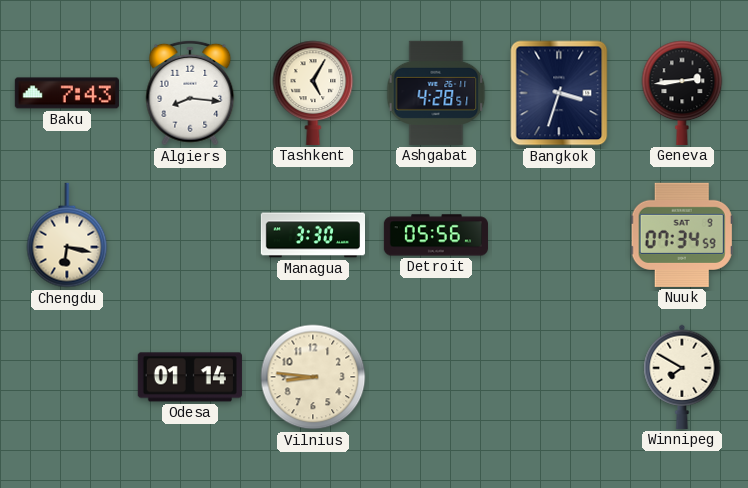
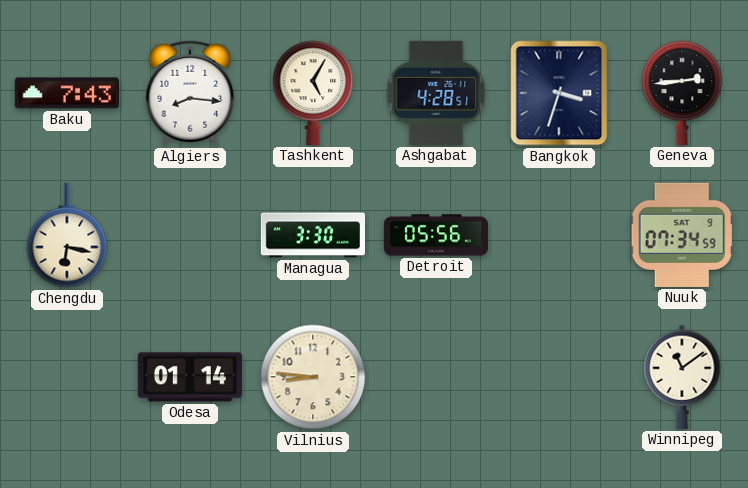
Winnipeg: 7:50 -> 11:09
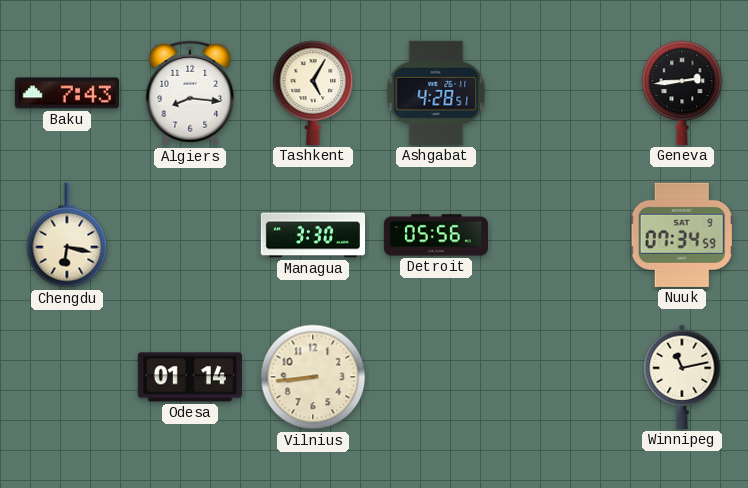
Bangkok: 3:33 -> none
Vilnius: 8:46 -> 8:44
Winnipeg: 11:09 -> 11:13
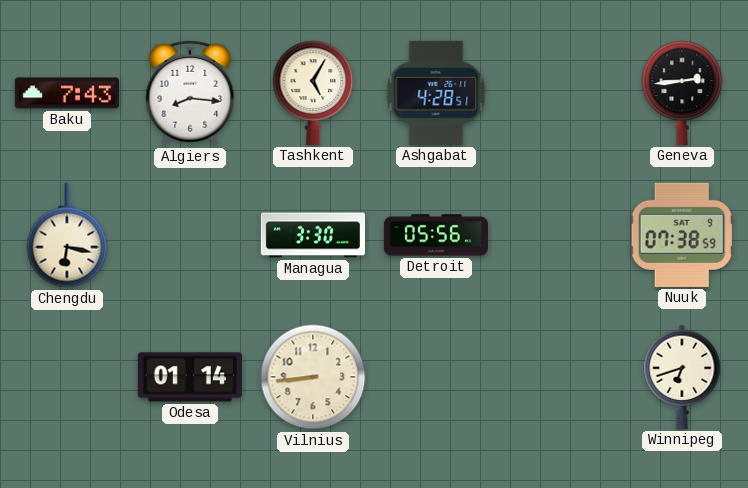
Nuuk: 07:34 -> 07:38
Winnipeg: 11:13 -> 6:42
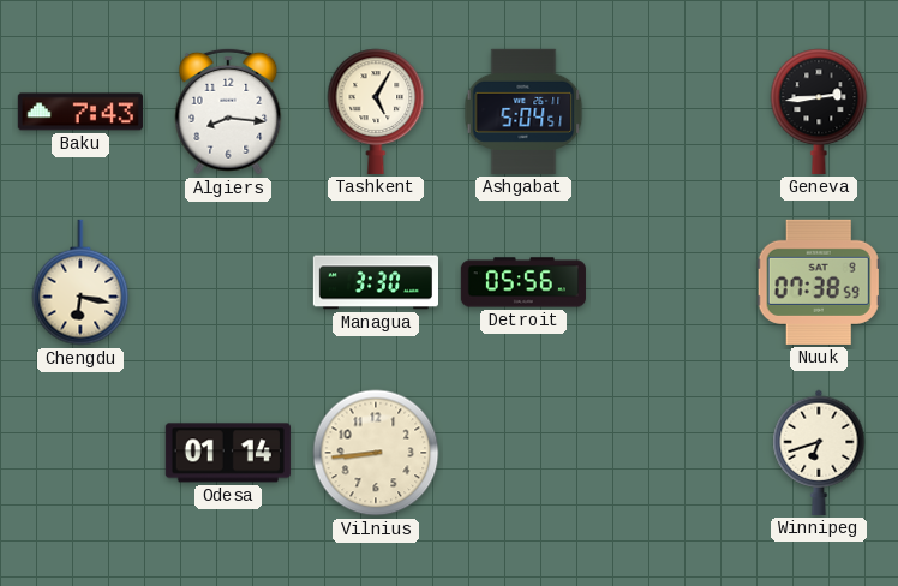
Ashgabat: 4:28 -> 5:04
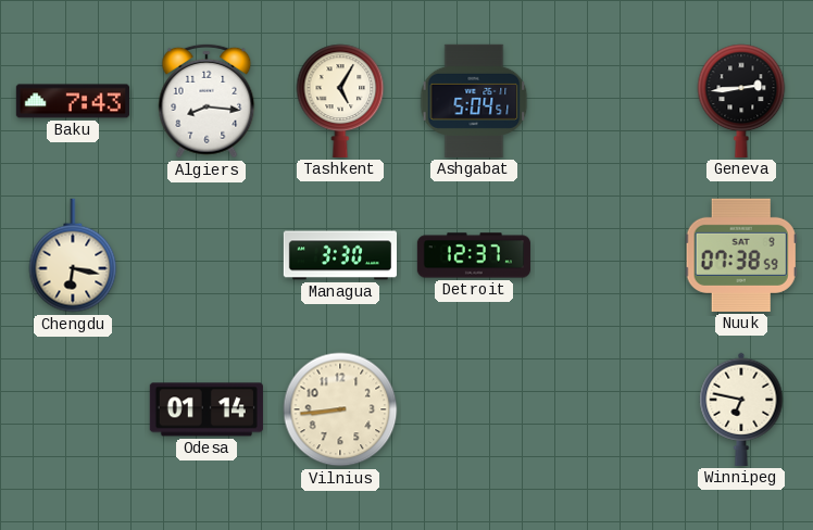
Detroit: 05:56 -> 12:37
Winnipeg: 6:42 -> 6:47
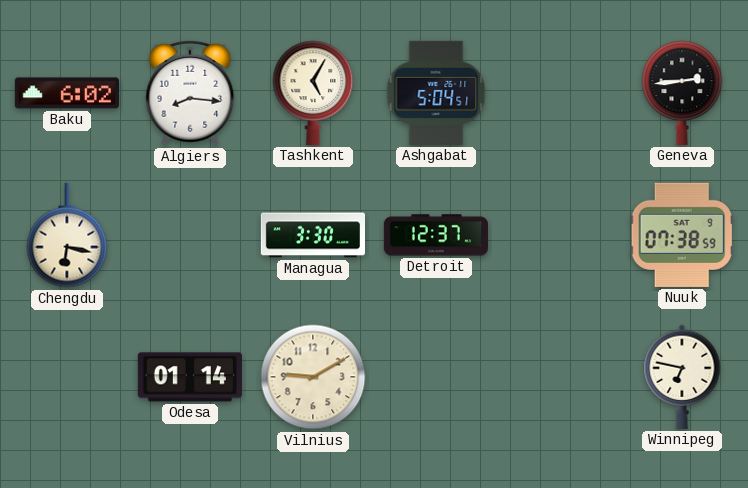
Baku: 7:43 -> 6:02
Vilnius: 8:44 -> 9:10
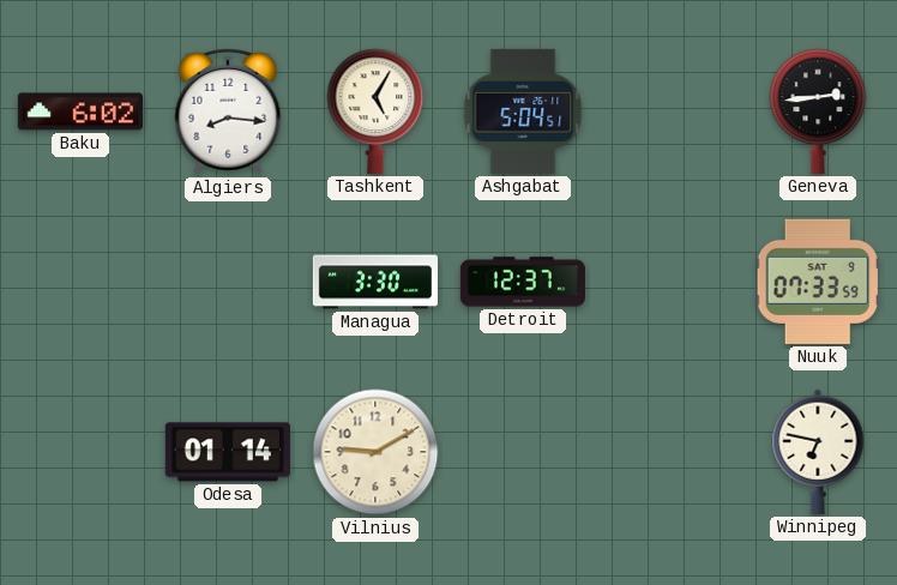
Chengdu: 6:17 -> none
Nuuk: 07:38 -> 07:33
